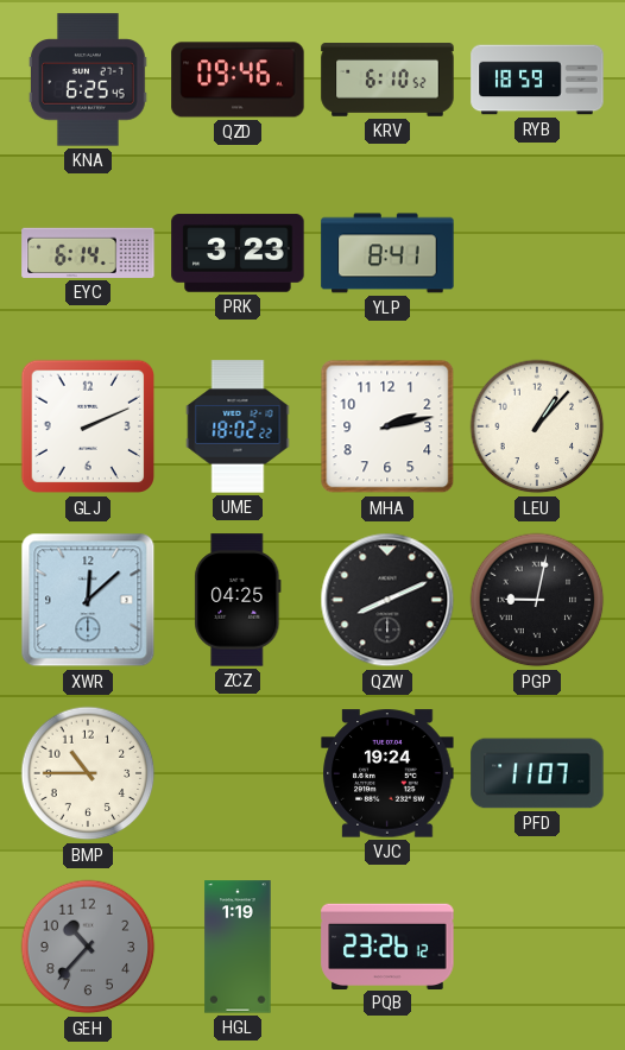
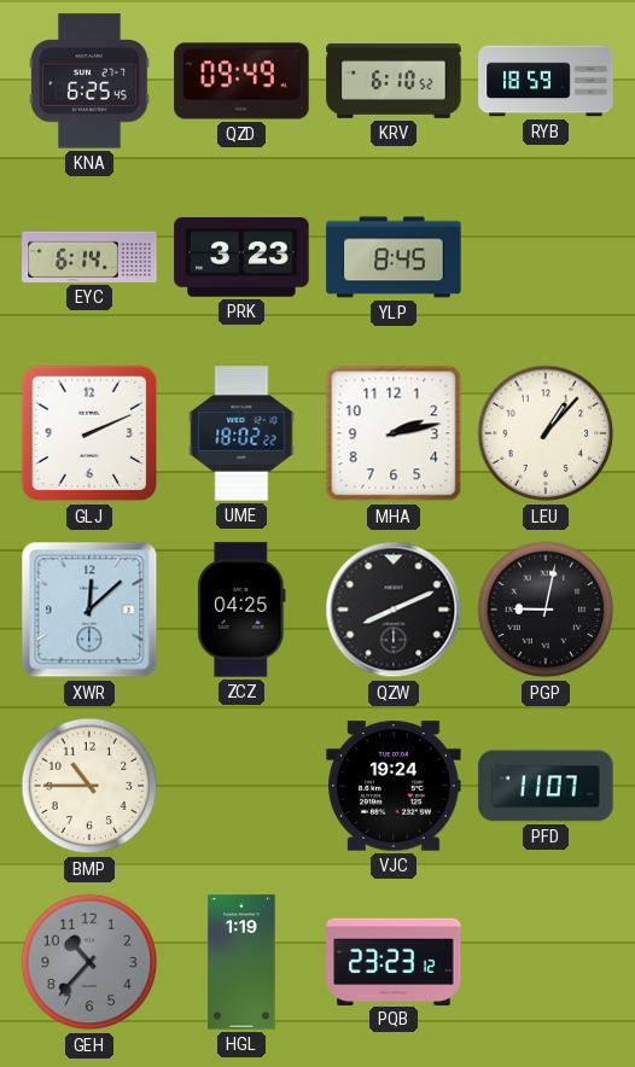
QZD: 09:46 -> 09:49
YLP: 8:41 -> 8:45
PQB: 23:26 -> 23:23
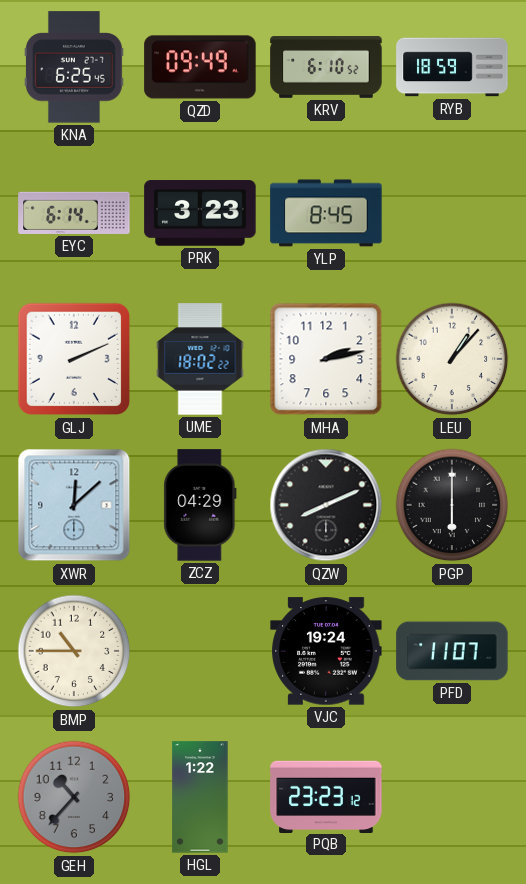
ZCZ: 04:25 -> 04:29
PGP: 9:02 -> 6:00
HGL: 1:19 -> 1:22
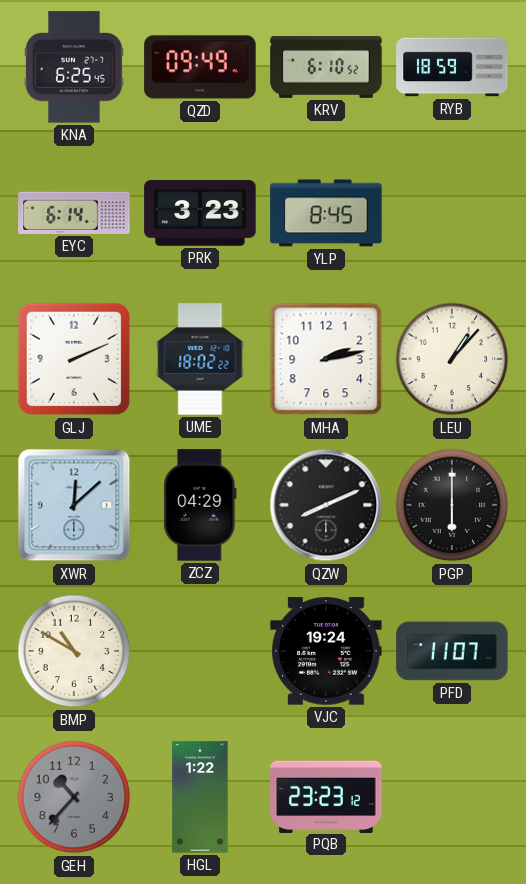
BMP: 10:45 -> 10:50
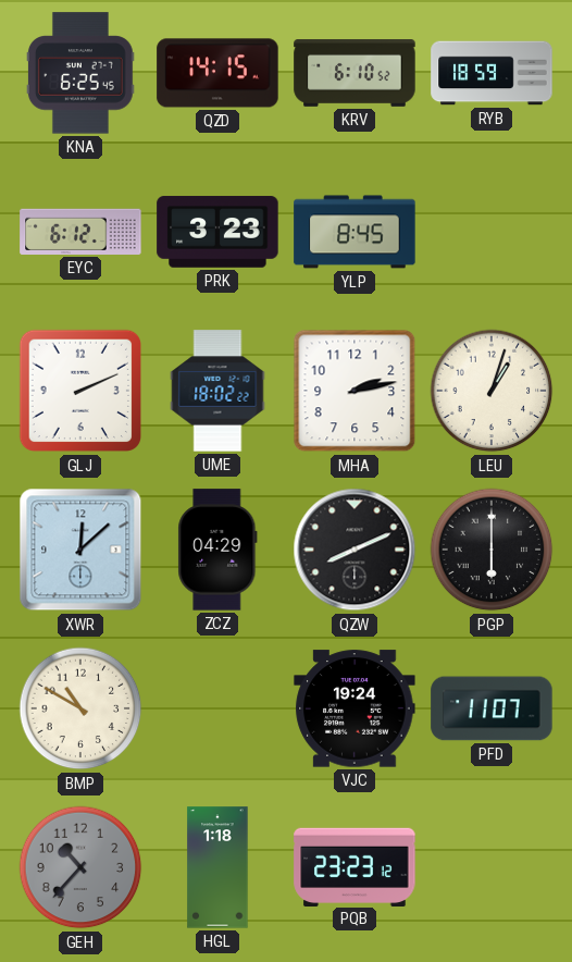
QZD: 09:49 -> 14:15
EYC: 6:14 -> 6:12
LEU: 1:07 -> 1:03
HGL: 1:22 -> 1:18
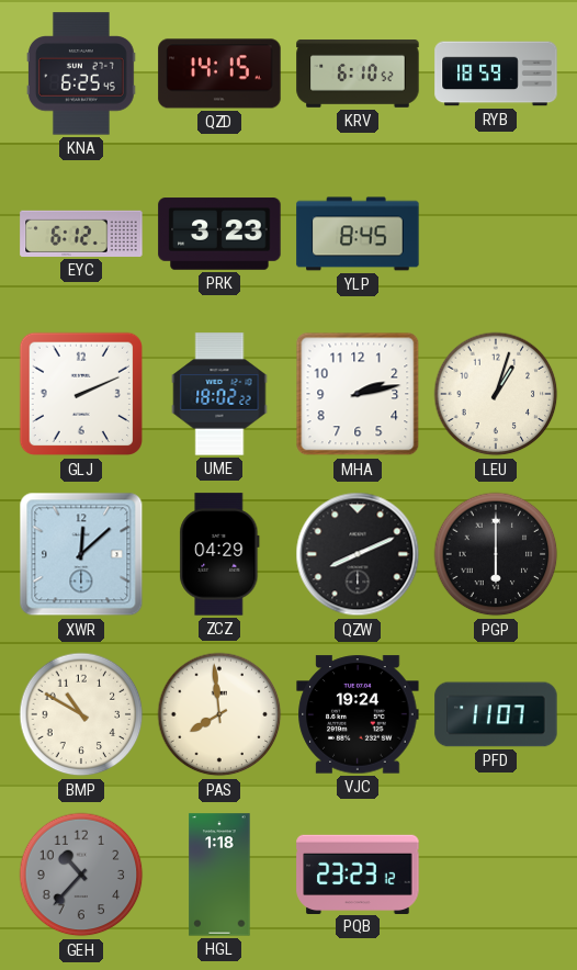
PAS: none -> 7:59
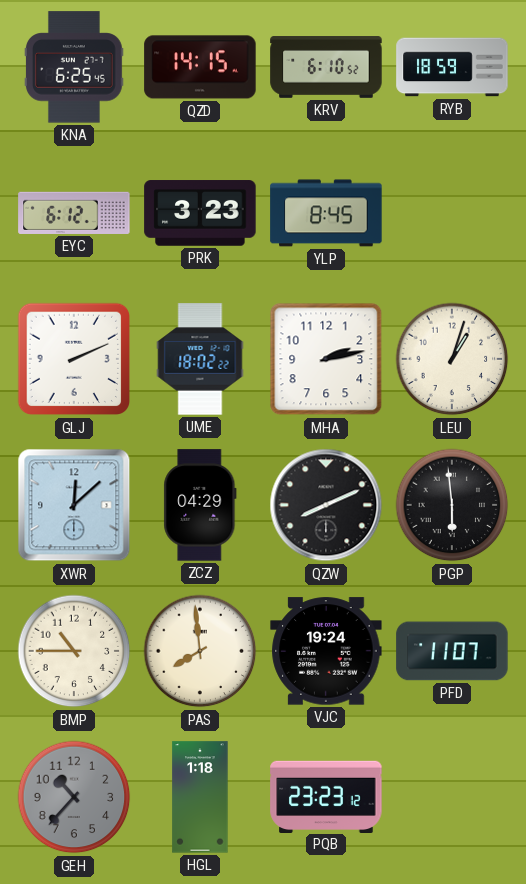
PGP: 6:00 -> 5:59
BMP: 10:50 -> 10:45
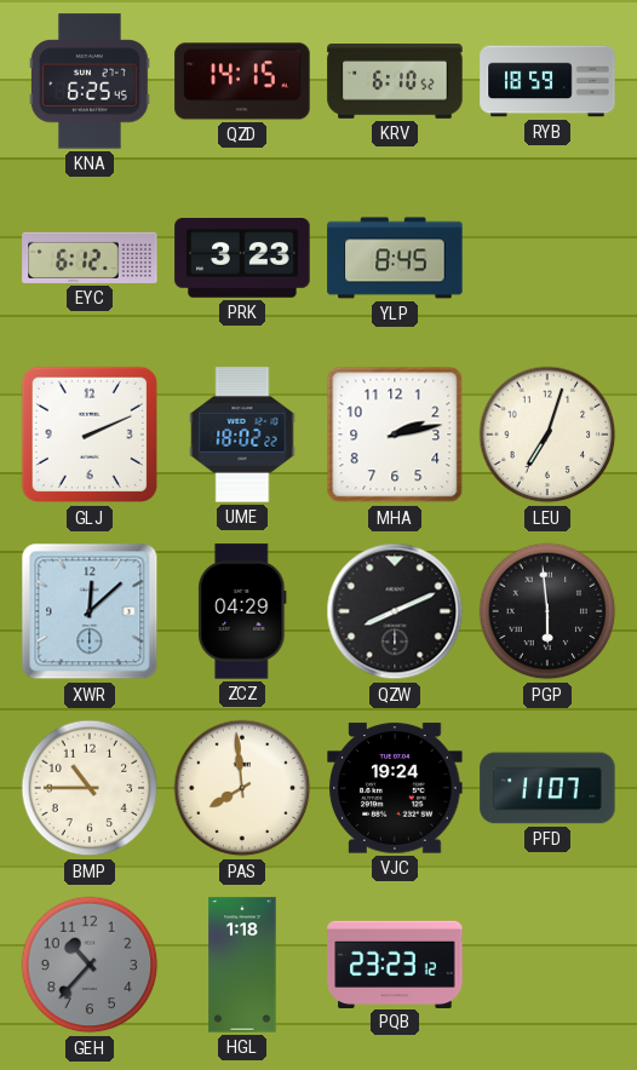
LEU: 1:03 -> 7:03
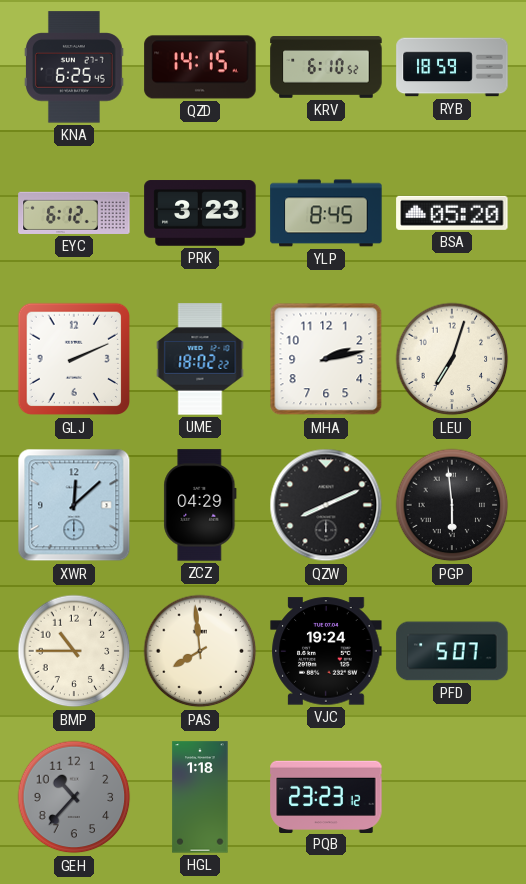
BSA: none -> 05:20
PFD: 11:07 -> 5:07
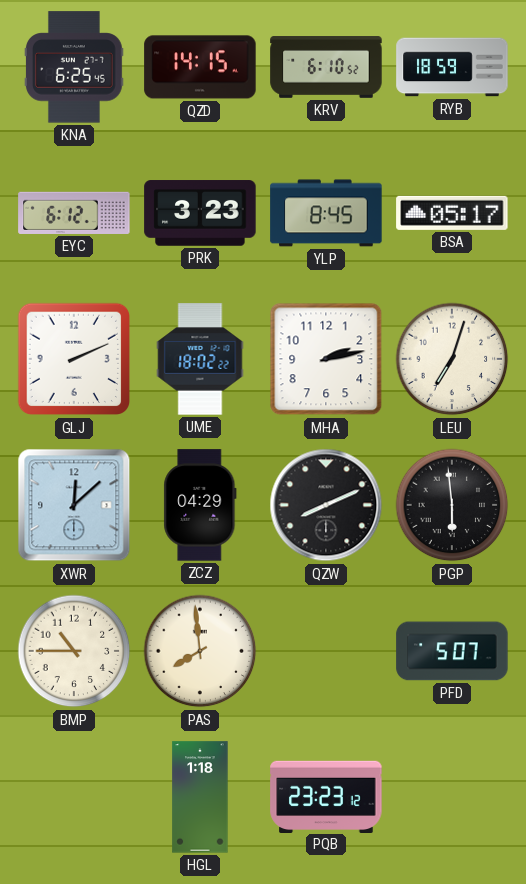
BSA: 05:20 -> 05:17
VJC: 19:24 -> none
GEH: 10:37 -> none
